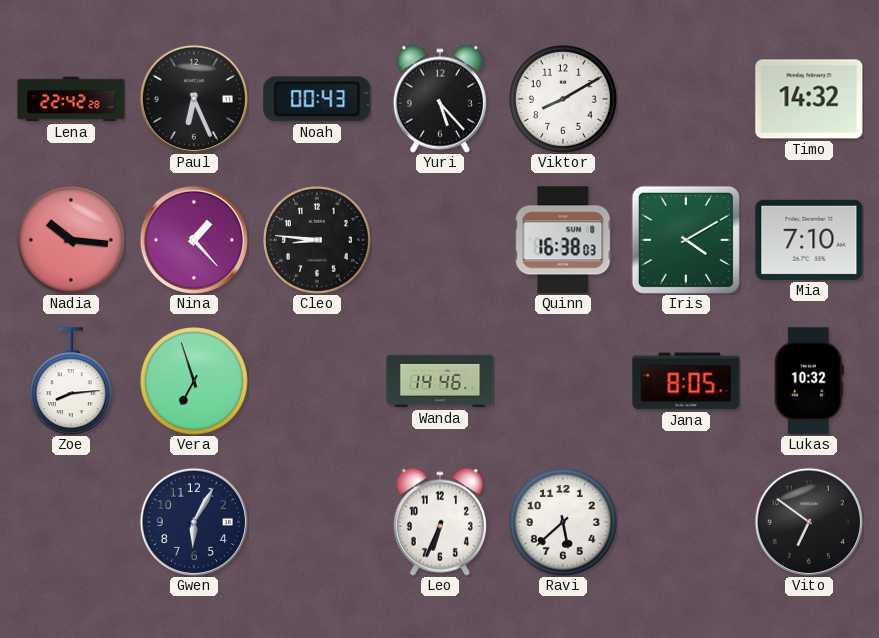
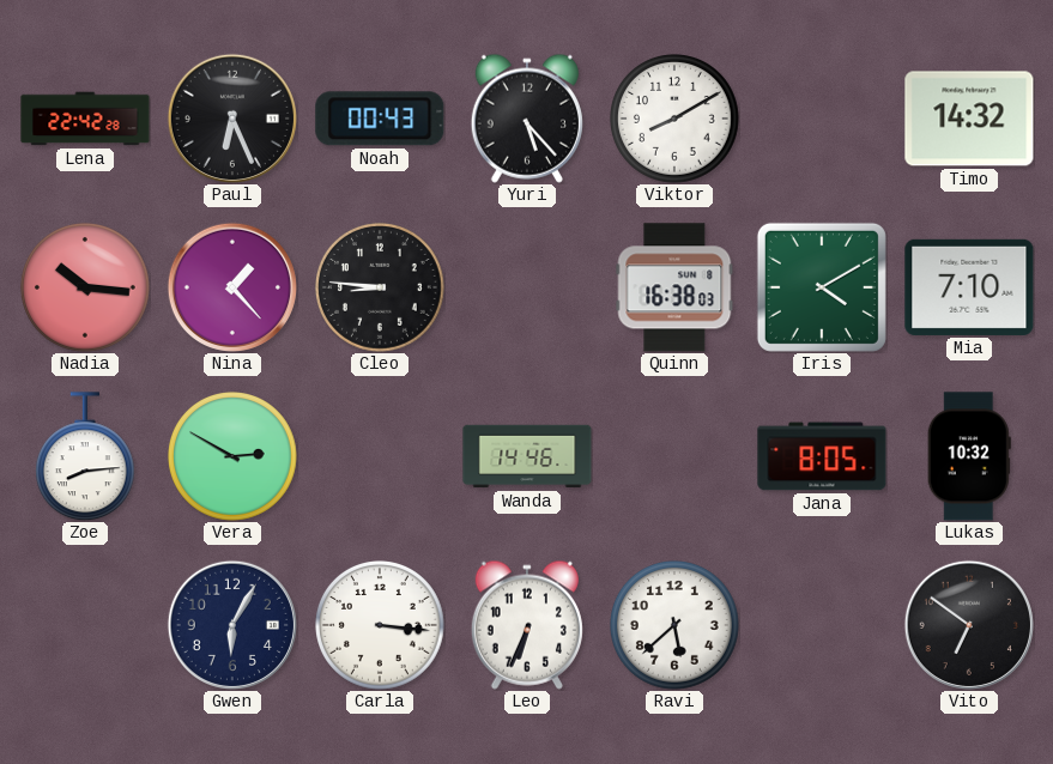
Vera: 6:57 -> 2:50
Carla: none -> 3:16
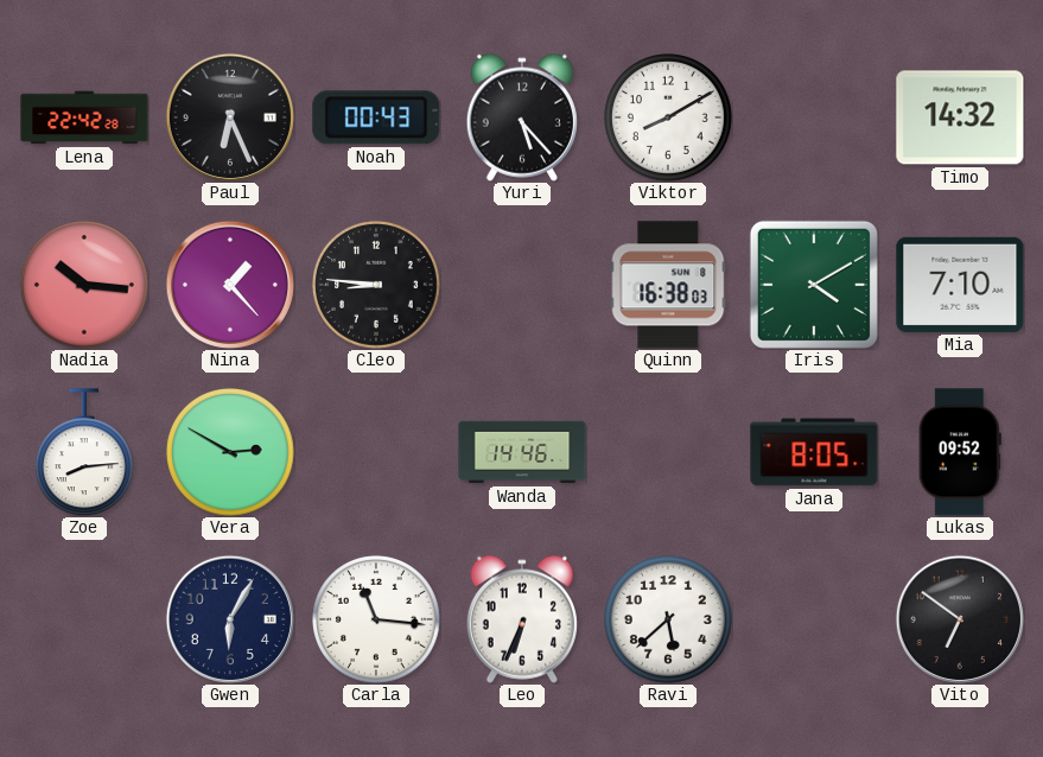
Lukas: 10:32 -> 09:52
Carla: 3:16 -> 11:16
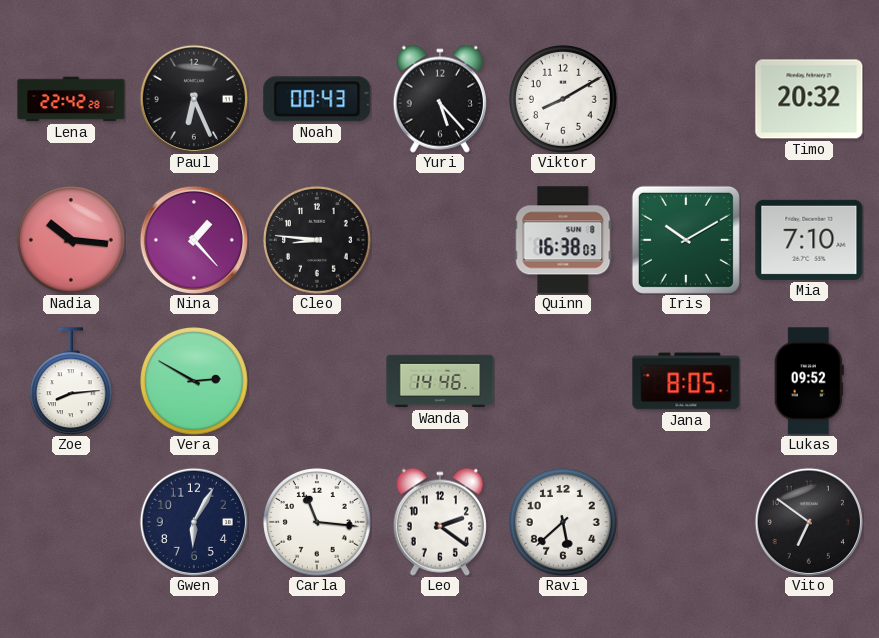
Timo: 14:32 -> 20:32
Iris: 4:10 -> 10:10
Leo: 6:34 -> 2:21
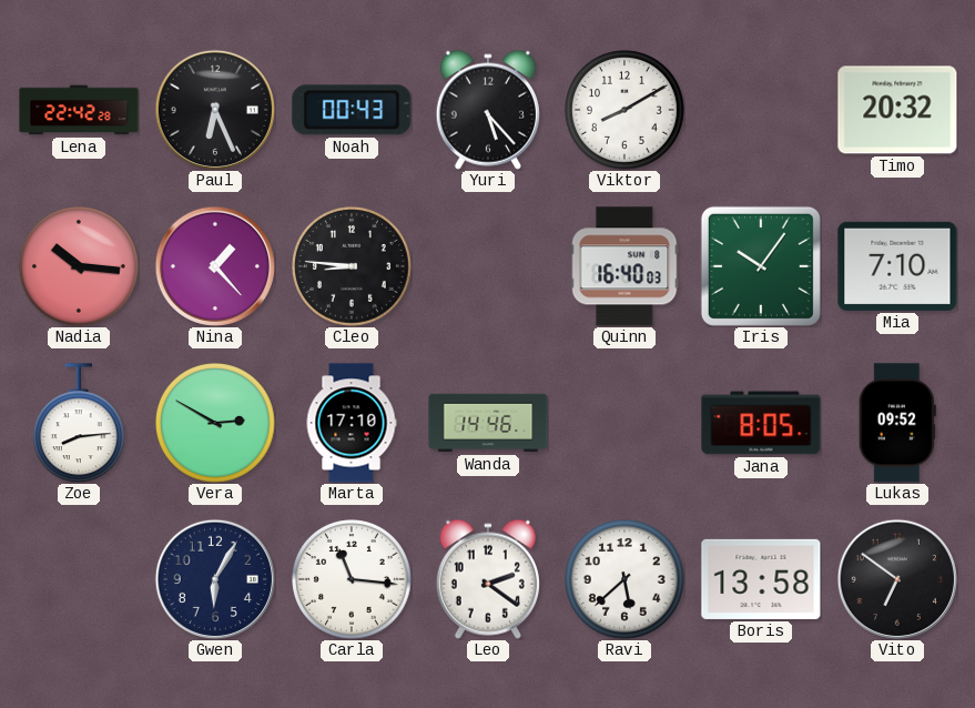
Quinn: 16:38 -> 16:40
Iris: 10:10 -> 10:06
Marta: none -> 17:10
Boris: none -> 13:58
